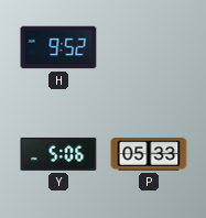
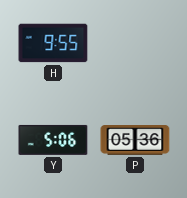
H: 9:52 -> 9:55
P: 05:33 -> 05:36
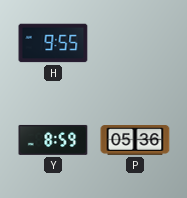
Y: 5:06 -> 8:59
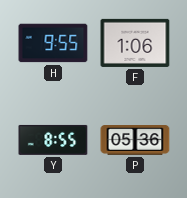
F: none -> 1:06
Y: 8:59 -> 8:55
